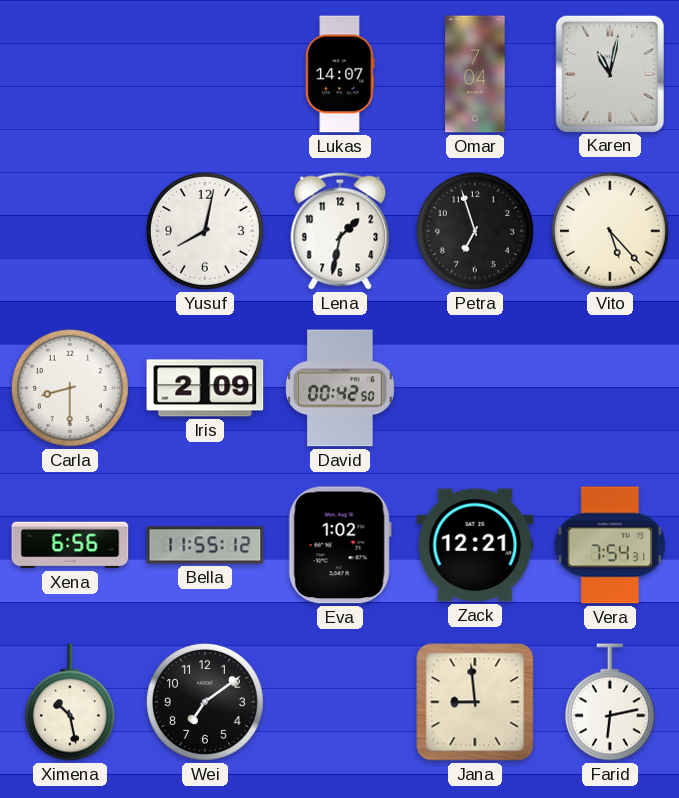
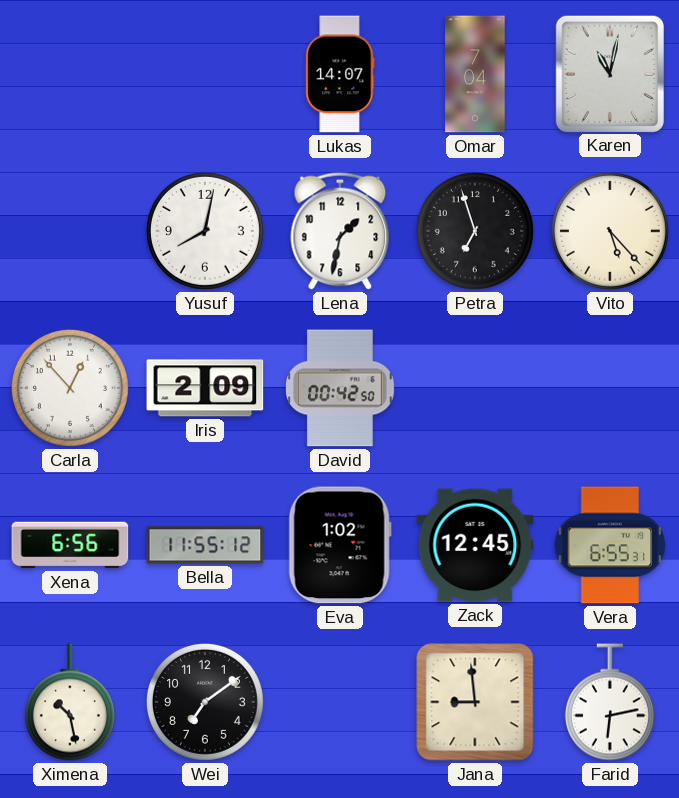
Carla: 8:30 -> 12:53
Zack: 12:21 -> 12:45
Vera: 7:54 -> 6:55
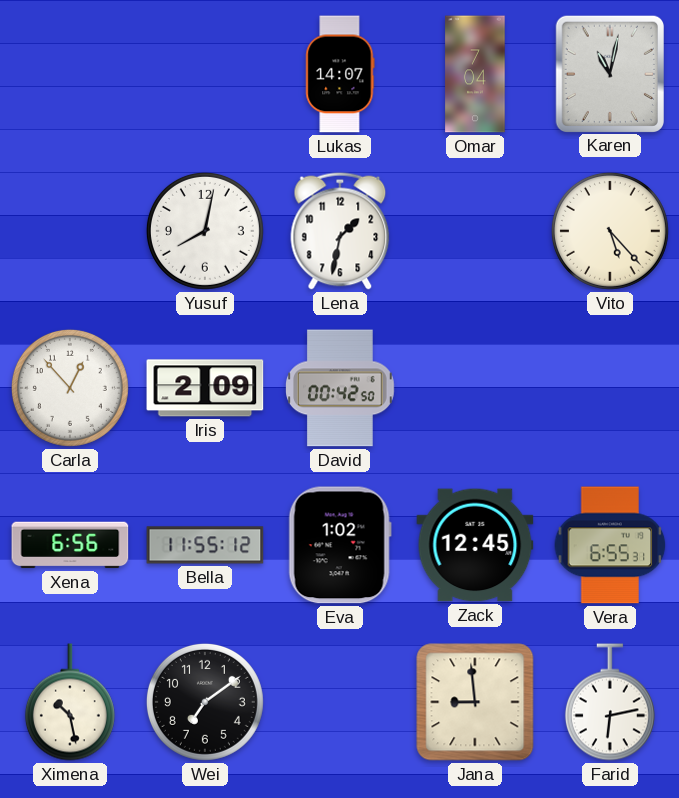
Petra: 6:57 -> none
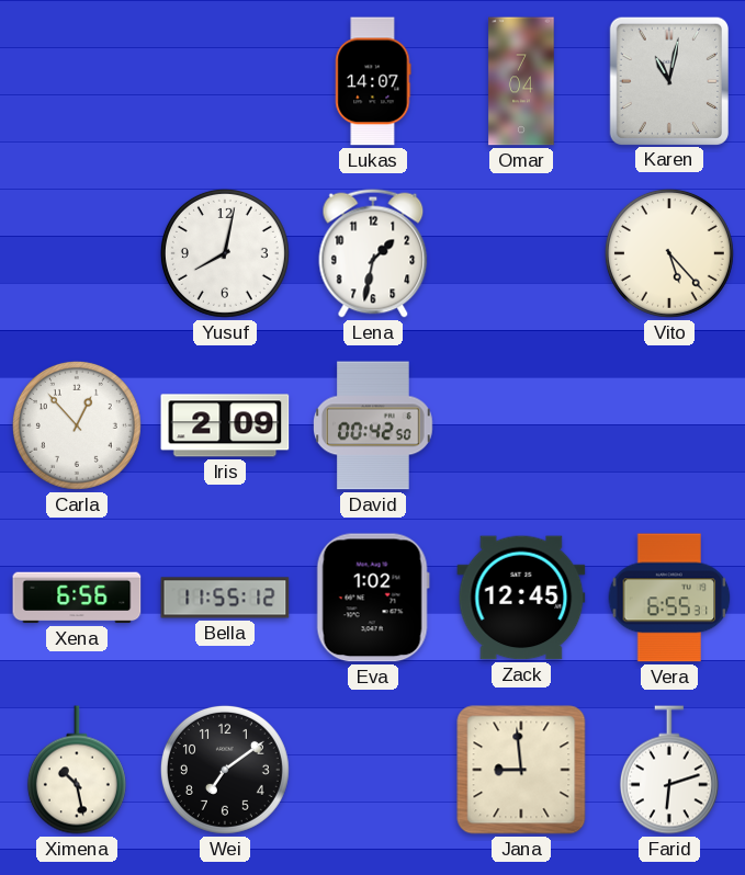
Farid: 6:13 -> 6:12
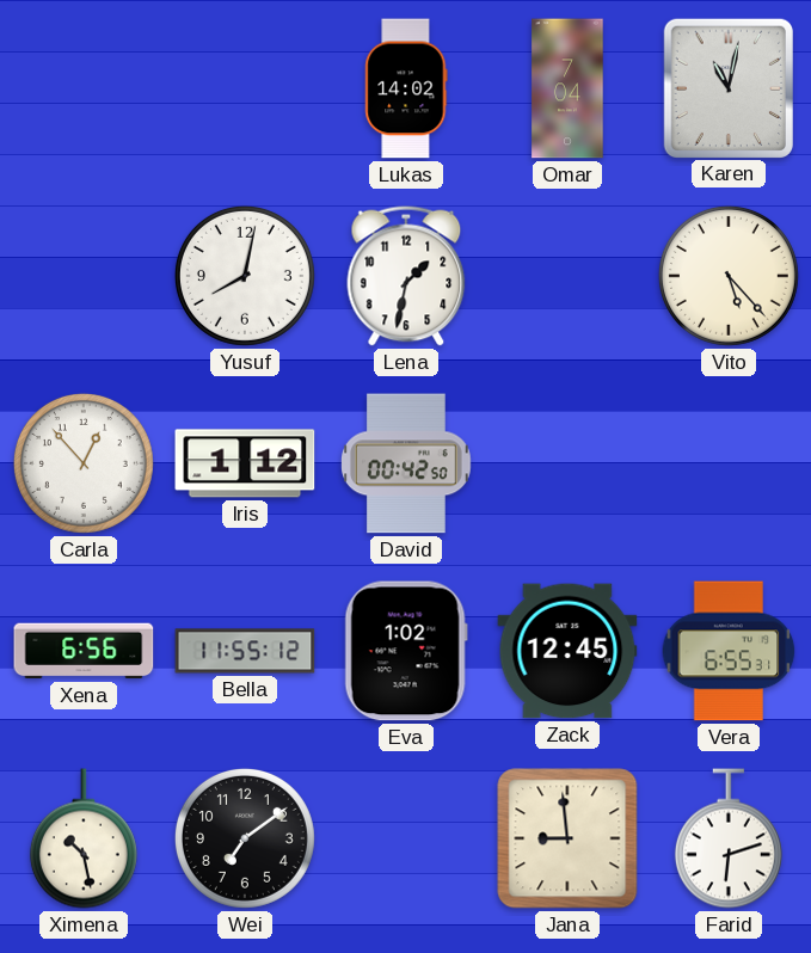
Lukas: 14:07 -> 14:02
Iris: 2:09 -> 1:12
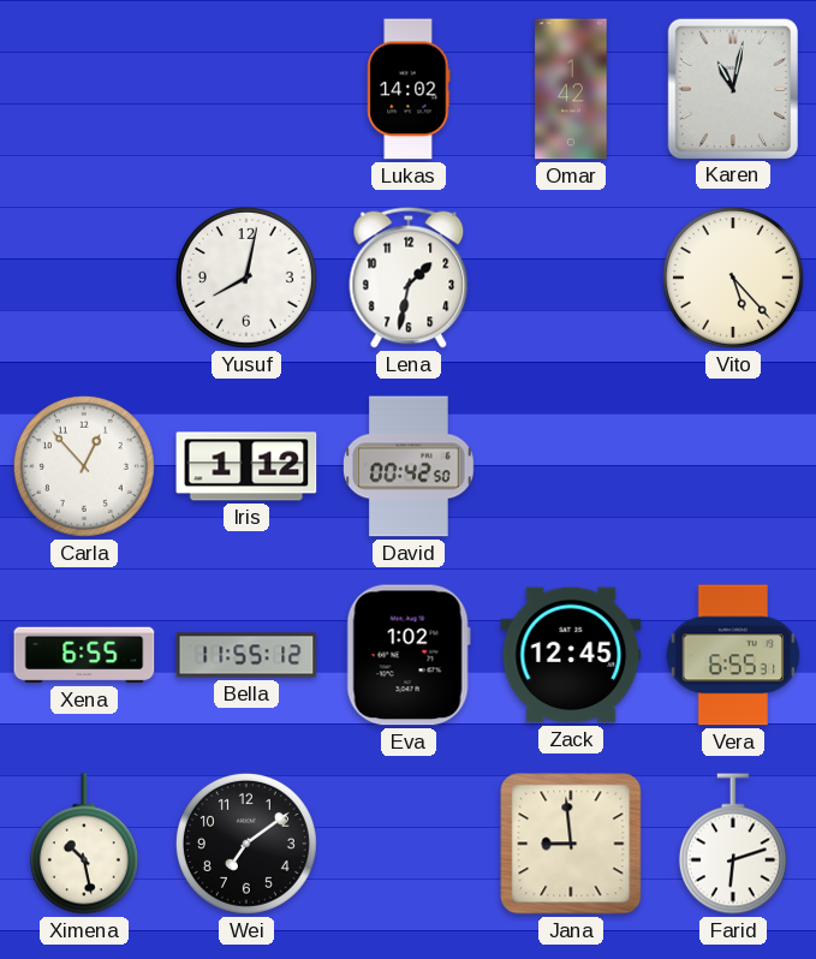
Omar: 7:04 -> 1:42
Xena: 6:56 -> 6:55
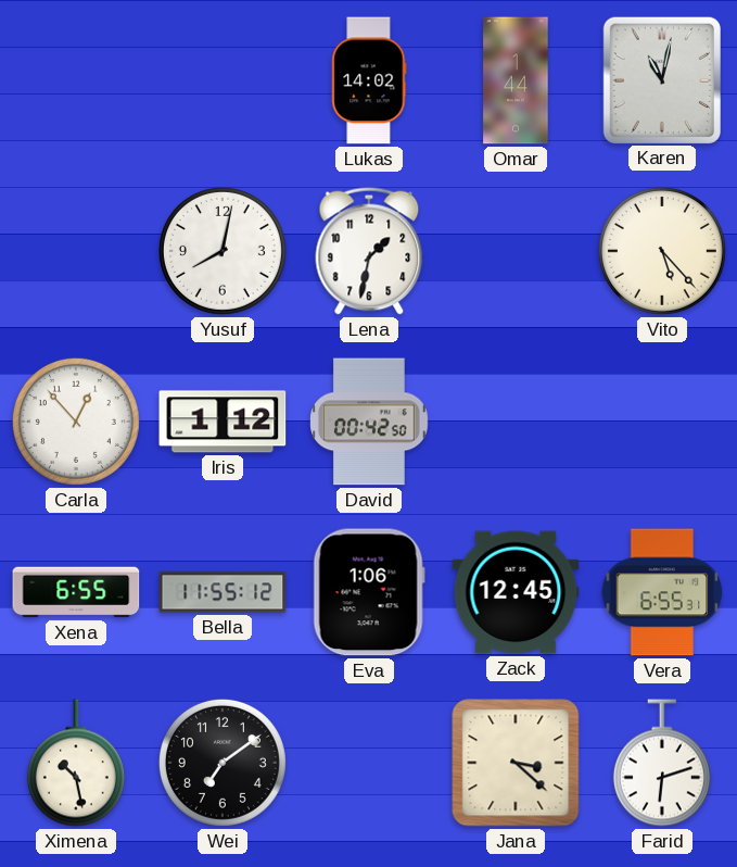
Omar: 1:42 -> 1:44
Eva: 1:02 -> 1:06
Jana: 8:59 -> 3:22
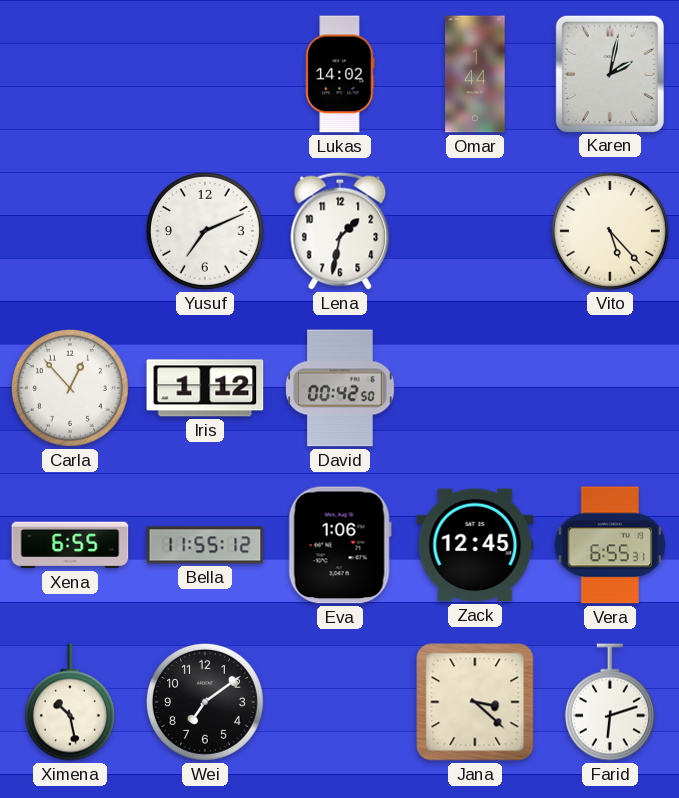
Karen: 11:02 -> 2:02
Yusuf: 8:02 -> 7:11
